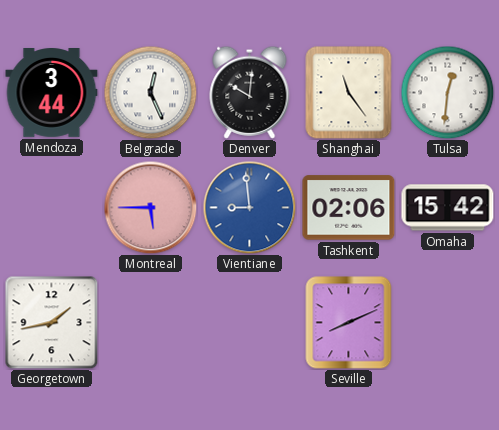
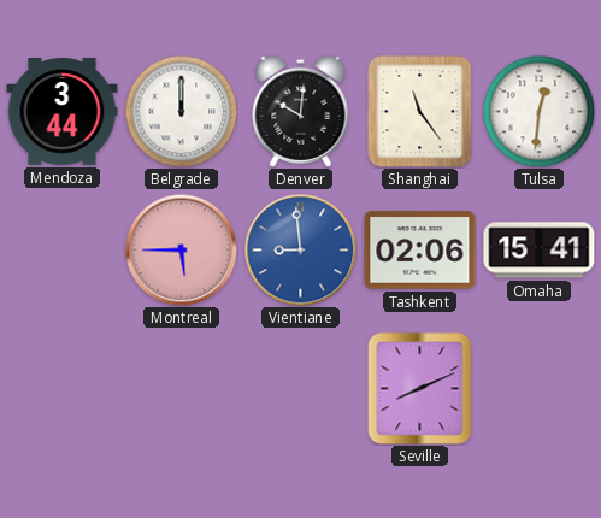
Belgrade: 12:26 -> 12:00
Omaha: 15:42 -> 15:41
Georgetown: 1:43 -> none
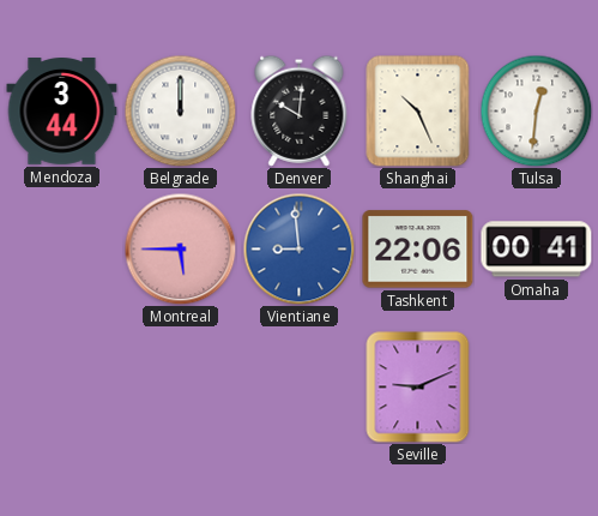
Shanghai: 11:24 -> 10:26
Tashkent: 02:06 -> 22:06
Omaha: 15:41 -> 00:41
Seville: 8:11 -> 9:11
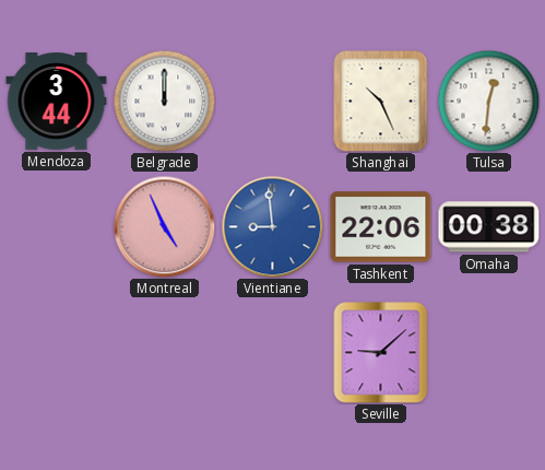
Denver: 10:01 -> none
Montreal: 5:45 -> 4:56
Omaha: 00:41 -> 00:38
Seville: 9:11 -> 9:08
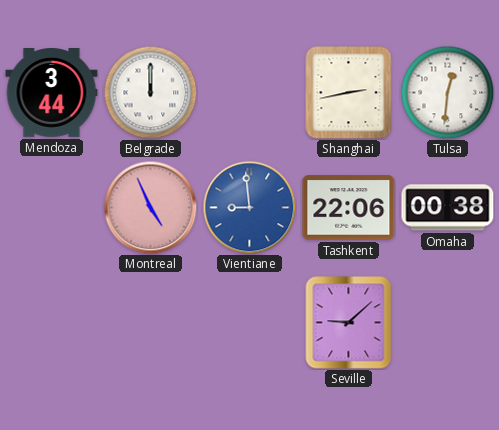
Shanghai: 10:26 -> 2:43
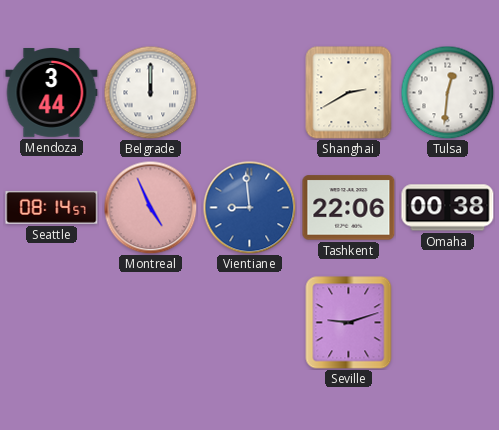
Shanghai: 2:43 -> 2:40
Seattle: none -> 08:14
Seville: 9:08 -> 9:12
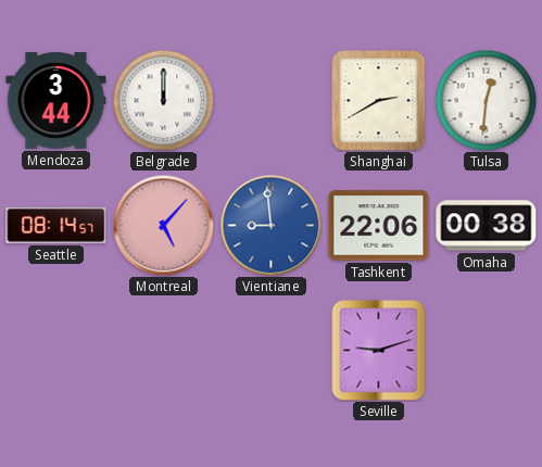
Montreal: 4:56 -> 5:07
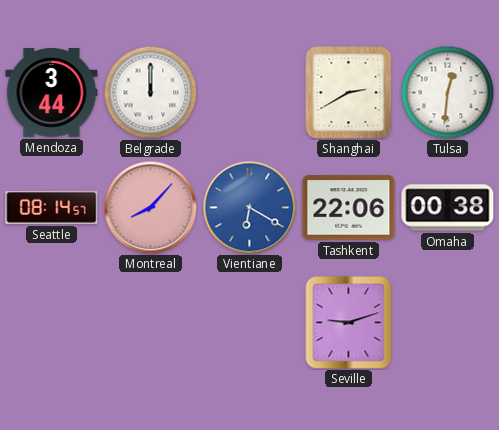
Montreal: 5:07 -> 8:07
Vientiane: 8:59 -> 6:20
